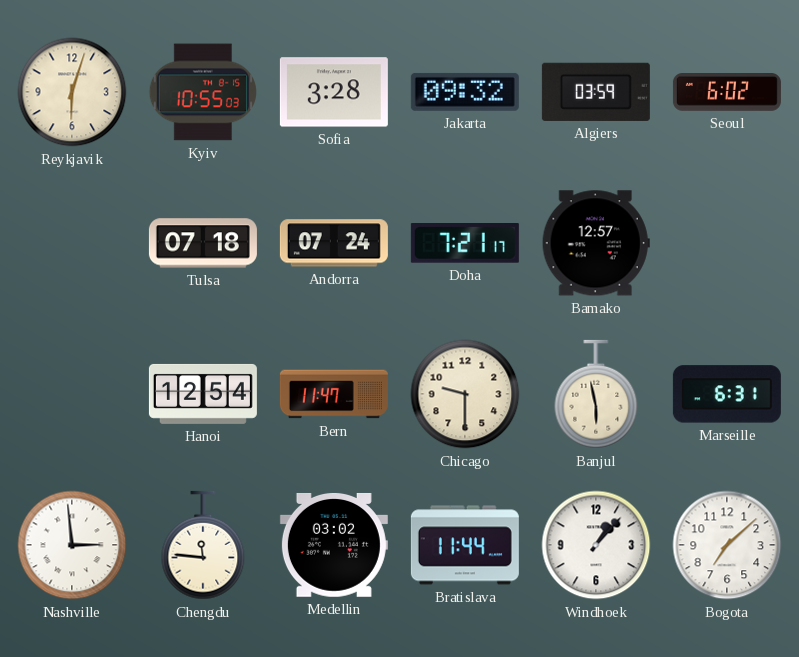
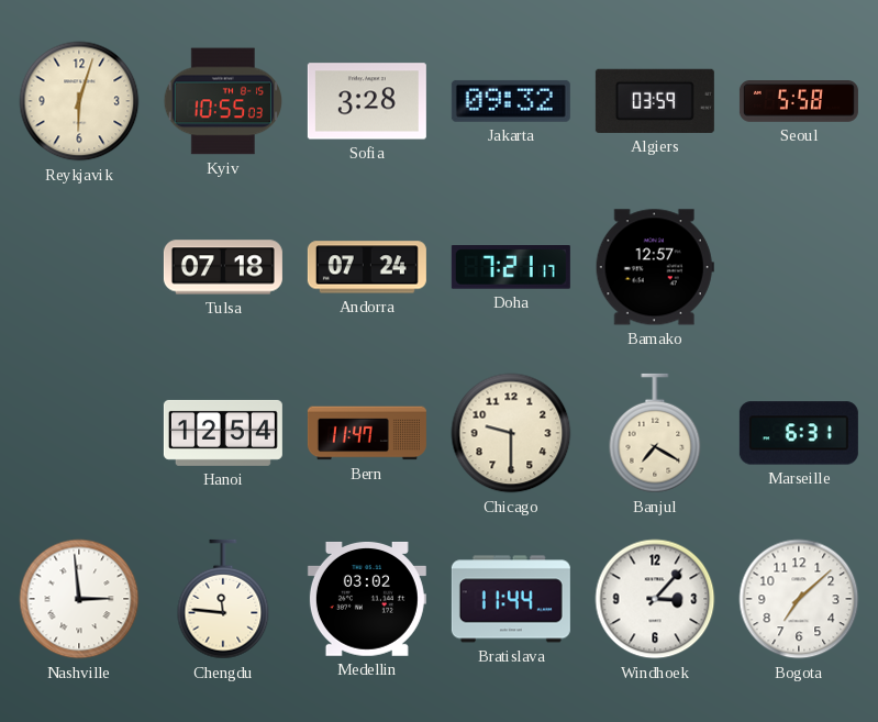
Seoul: 6:02 -> 5:58
Banjul: 5:58 -> 7:20
Windhoek: 1:07 -> 3:07
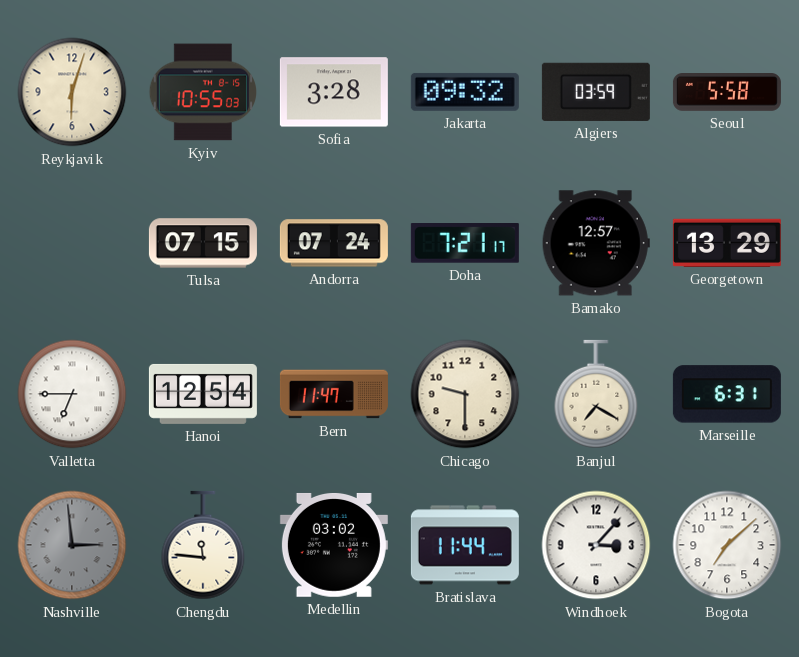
Tulsa: 07:18 -> 07:15
Georgetown: none -> 13:29
Valletta: none -> 6:45
Nashville dial: white -> grey
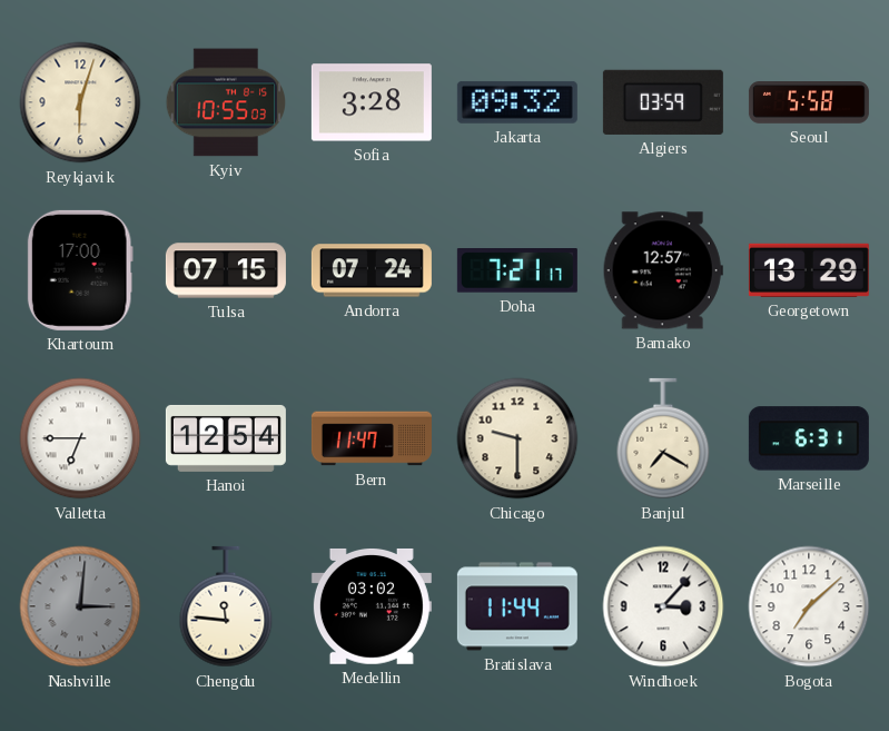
Khartoum: none -> 17:00
Nashville: 2:59 -> 3:01
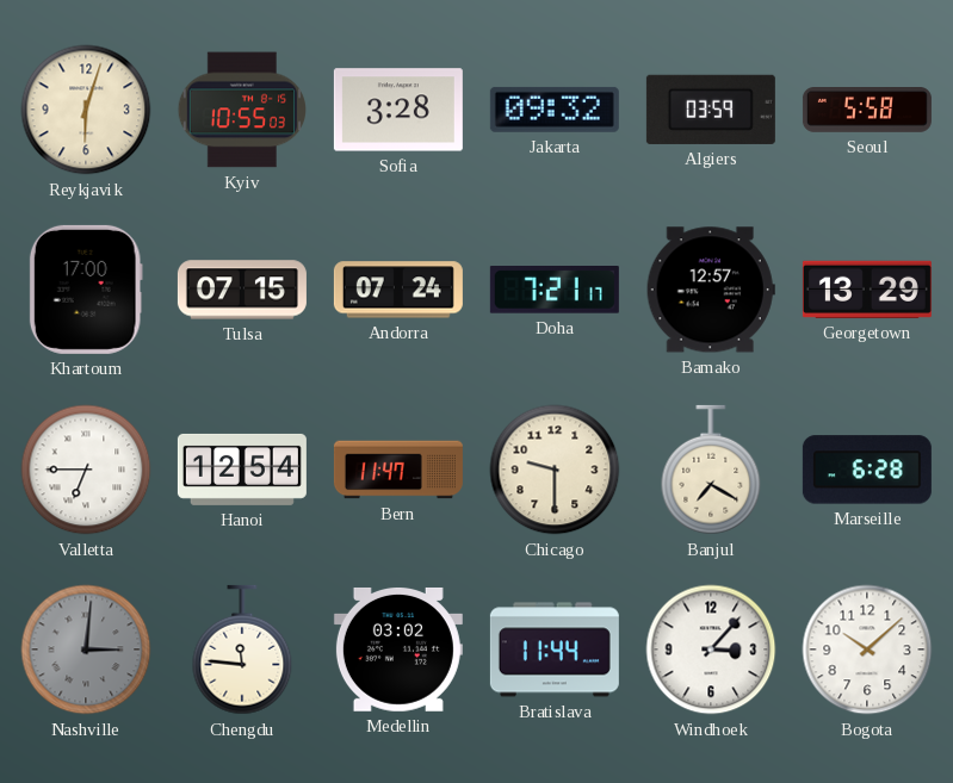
Marseille: 6:31 -> 6:28
Bogota: 7:08 -> 10:08
